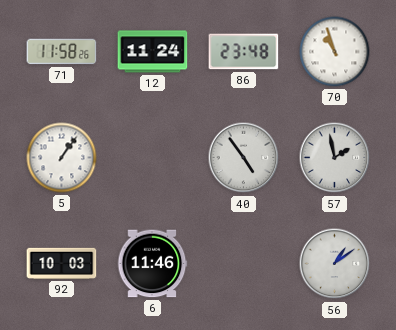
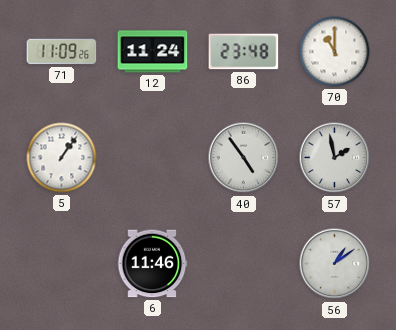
71: 11:58 -> 11:09
70: 10:57 -> 11:00
92: 10:03 -> none
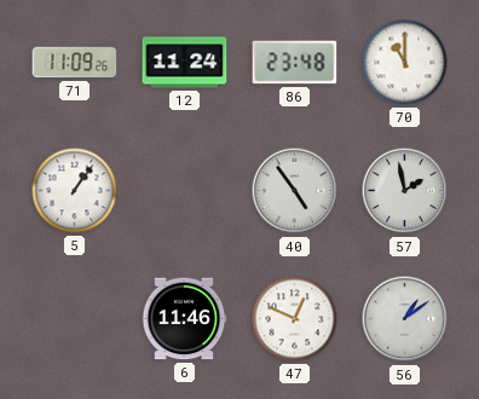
47: none -> 12:49
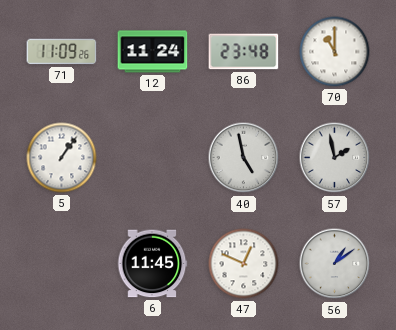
40: 4:54 -> 4:58
6: 11:46 -> 11:45
